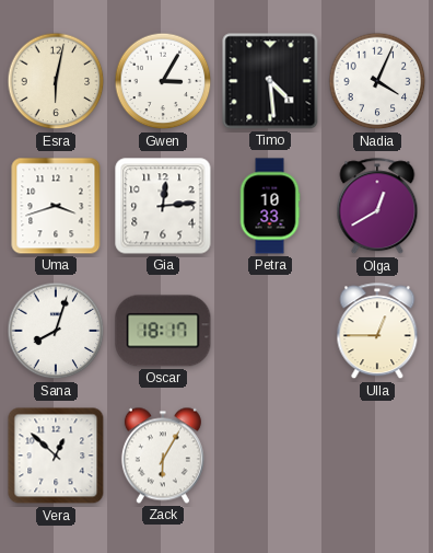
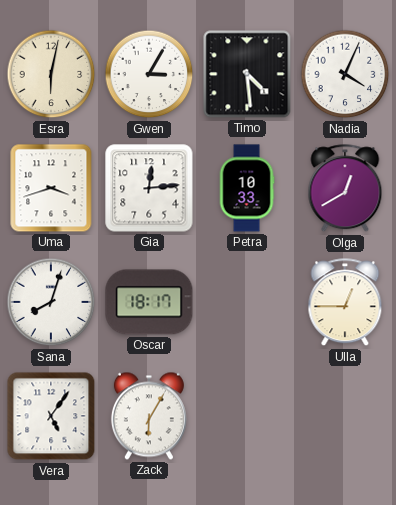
Vera: 12:52 -> 5:06
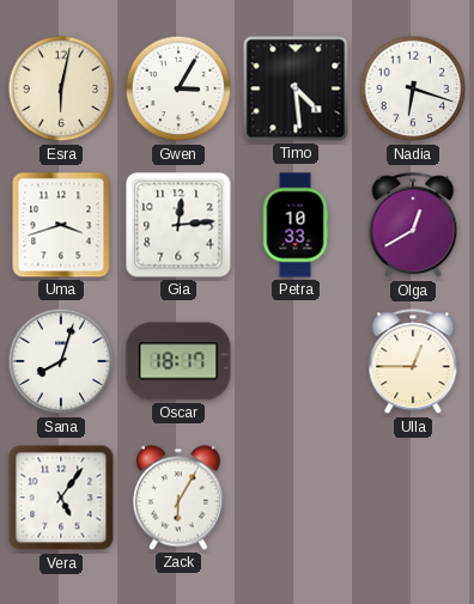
Nadia: 4:04 -> 6:18
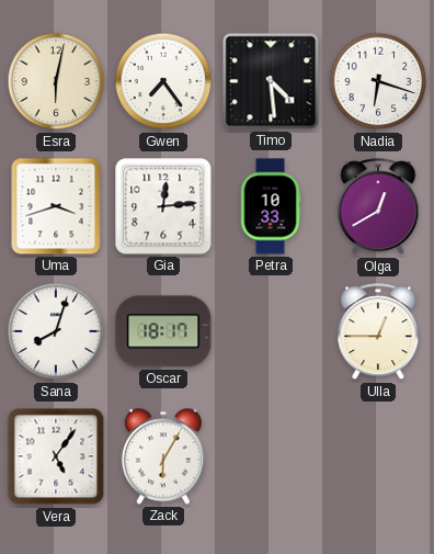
Gwen: 3:05 -> 7:24
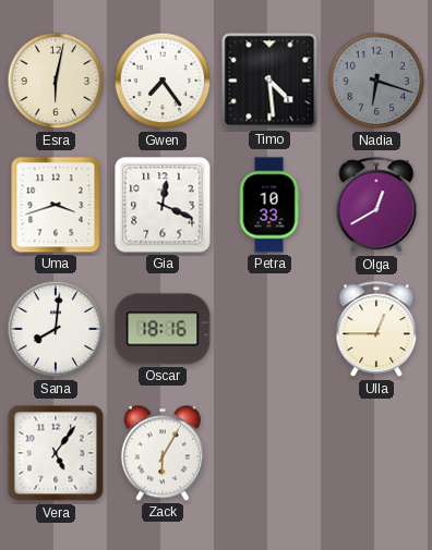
Nadia dial: white -> grey
Gia: 12:14 -> 12:19
Sana: 8:03 -> 8:01
Oscar: 18:17 -> 18:16
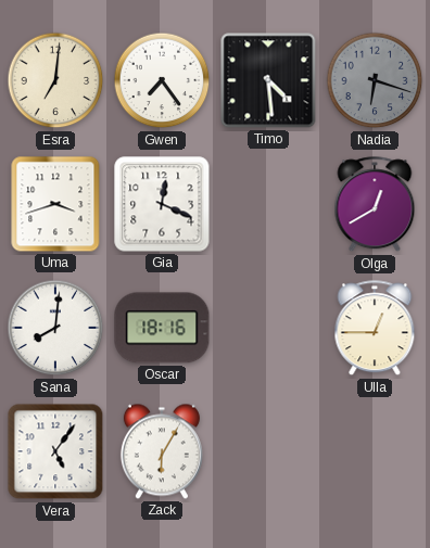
Esra: 6:02 -> 7:01
Petra: 10:33 -> none
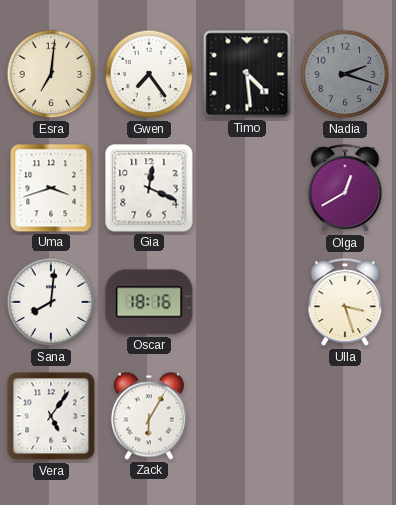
Nadia: 6:18 -> 2:18
Ulla: 12:45 -> 3:27
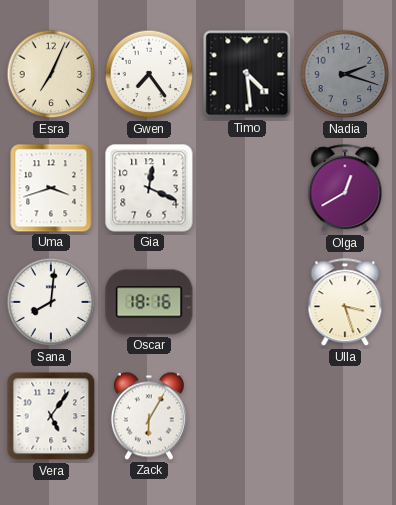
Esra: 7:01 -> 7:04
